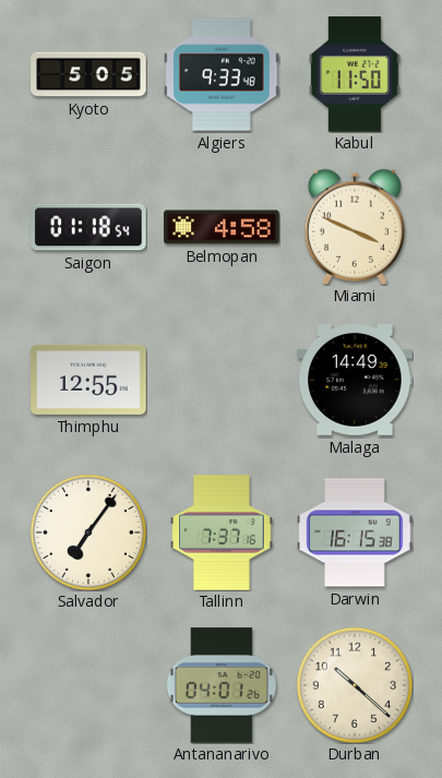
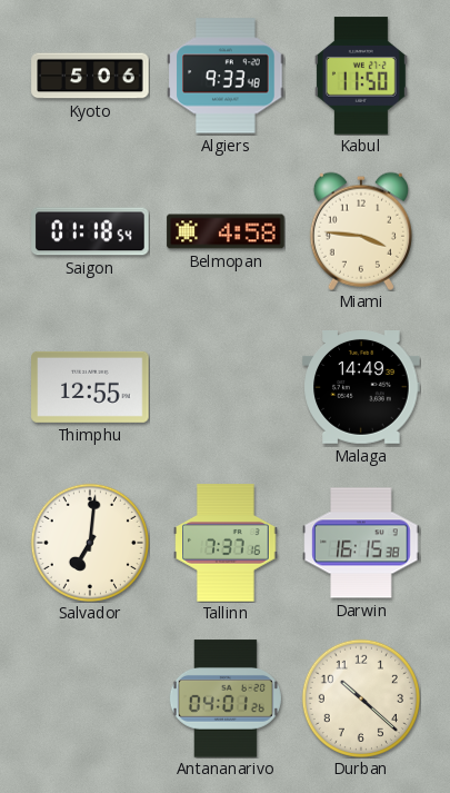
Kyoto: 5:05 -> 5:06
Miami: 3:49 -> 3:46
Salvador: 7:06 -> 7:01
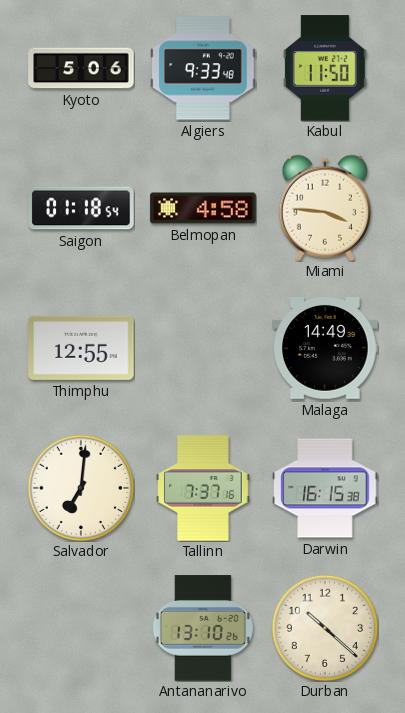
Antananarivo: 04:01 -> 13:10
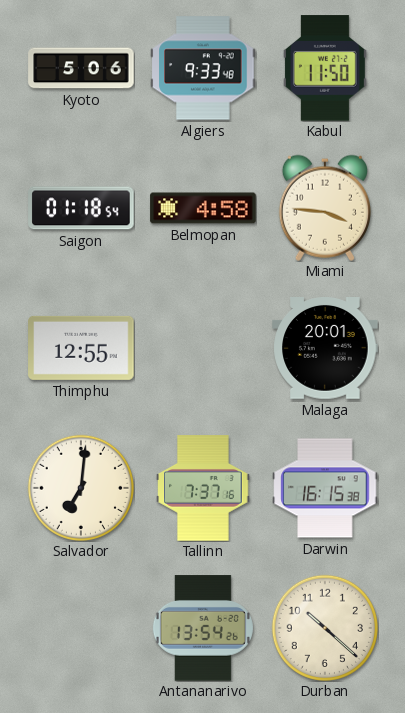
Malaga: 14:49 -> 20:01
Antananarivo: 13:10 -> 13:54
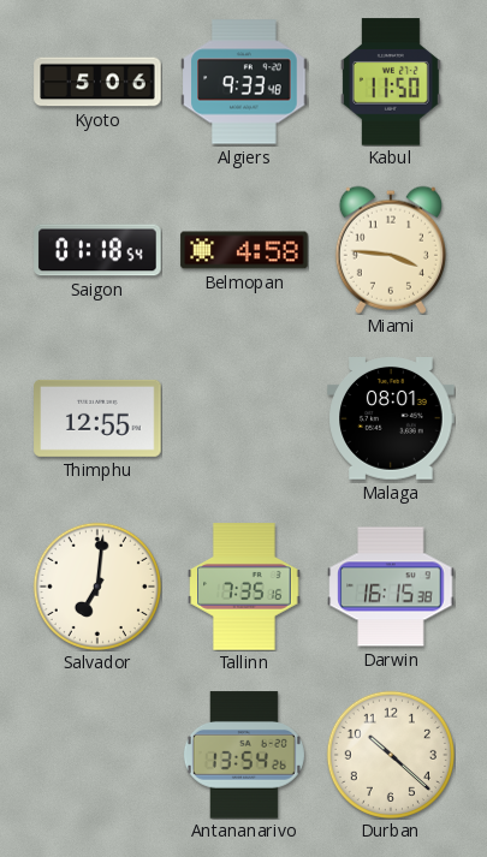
Malaga: 20:01 -> 08:01
Tallinn: 7:37 -> 7:35
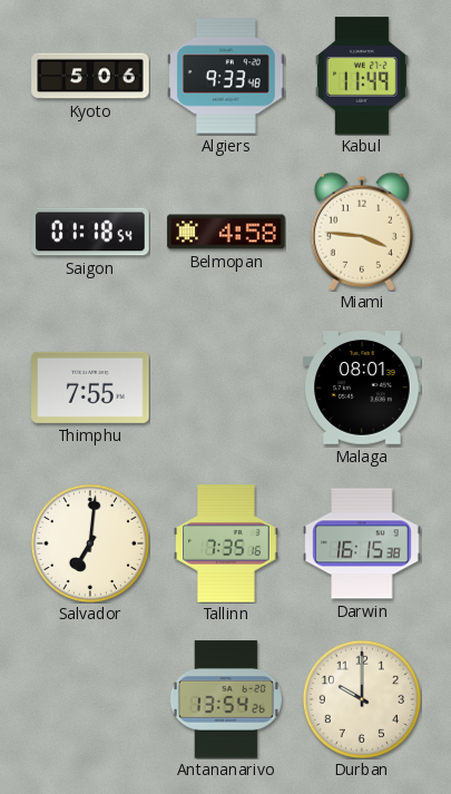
Kabul: 11:50 -> 11:49
Thimphu: 12:55 -> 7:55
Durban: 10:22 -> 10:00
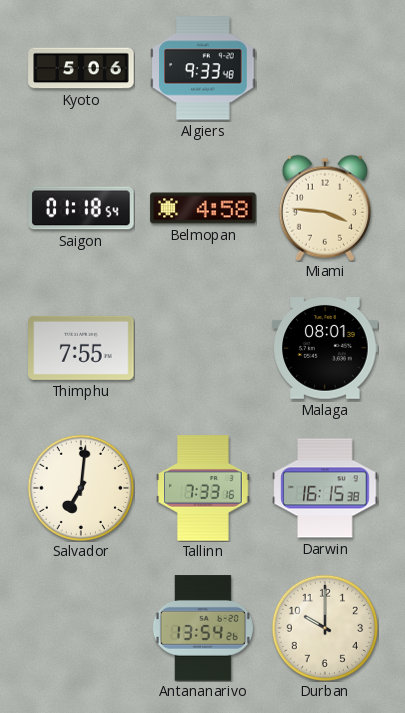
Kabul: 11:49 -> none
Tallinn: 7:35 -> 7:33
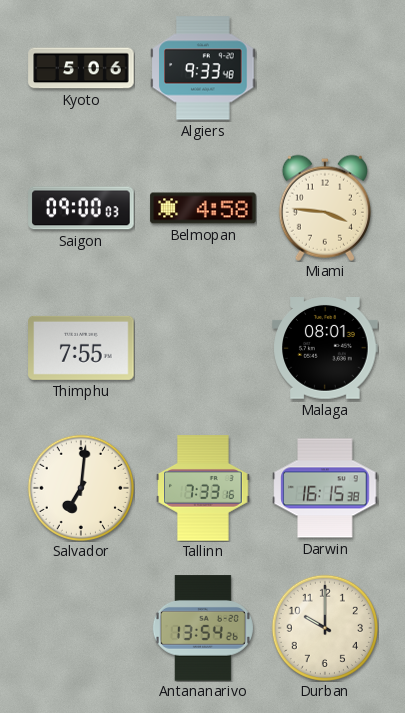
Saigon: 01:18 -> 09:00
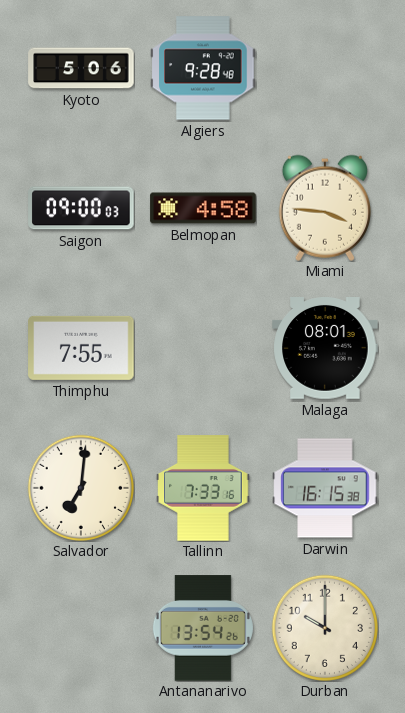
Algiers: 9:33 -> 9:28
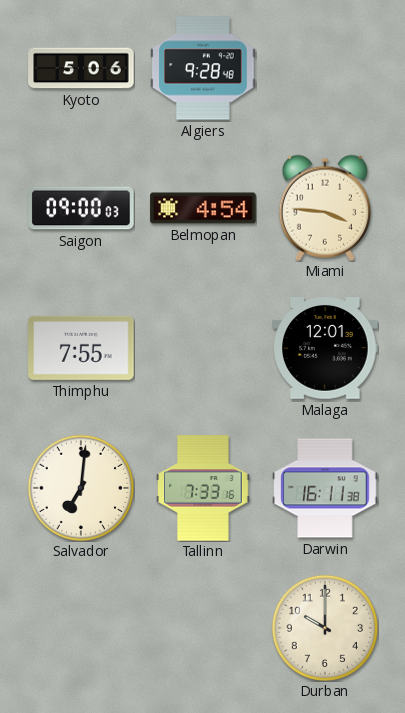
Belmopan: 4:58 -> 4:54
Malaga: 08:01 -> 12:01
Darwin: 16:15 -> 16:11
Antananarivo: 13:54 -> none
